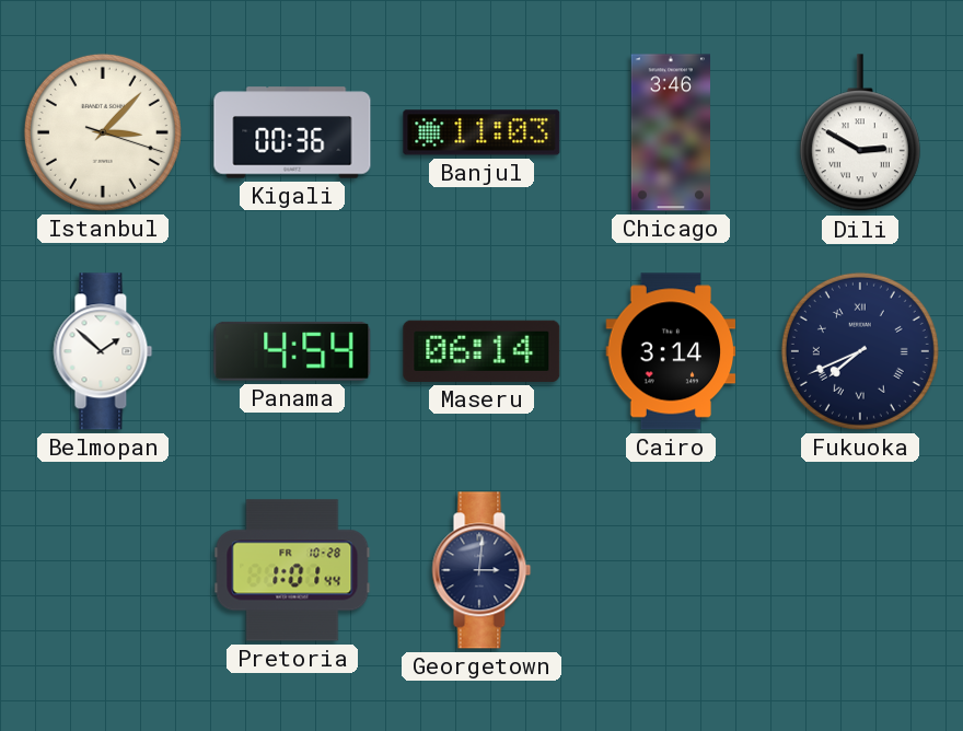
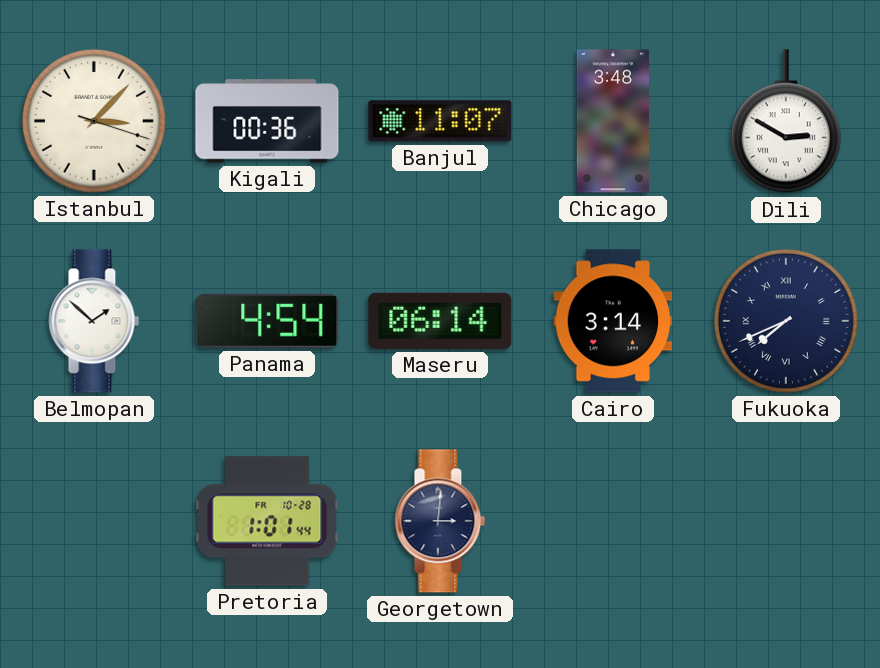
Banjul: 11:03 -> 11:07
Chicago: 3:46 -> 3:48
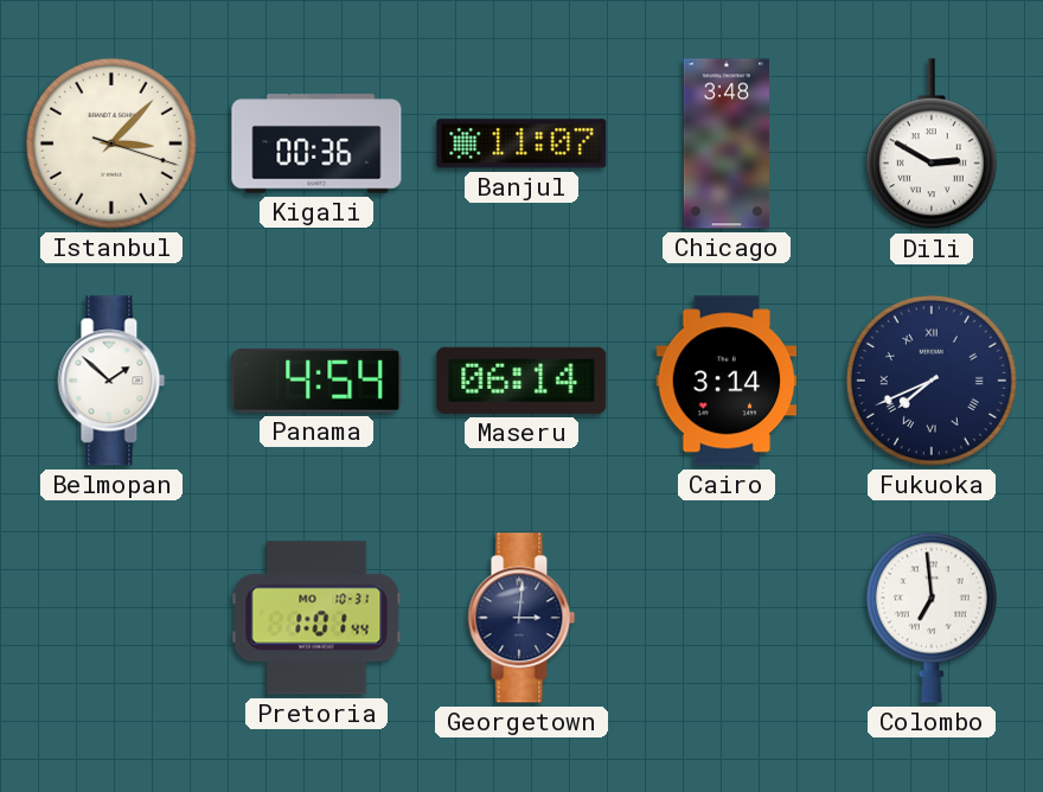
Pretoria date: FR 10-28 -> MO 10-31
Colombo: none -> 6:59
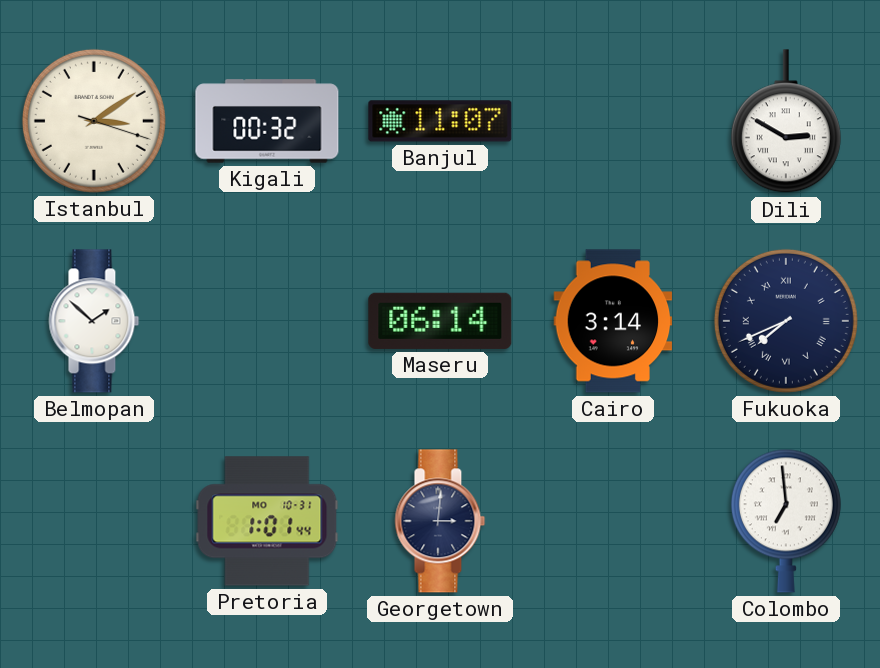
Istanbul: 3:07 -> 3:09
Kigali: 00:36 -> 00:32
Chicago: 3:48 -> none
Panama: 4:54 -> none
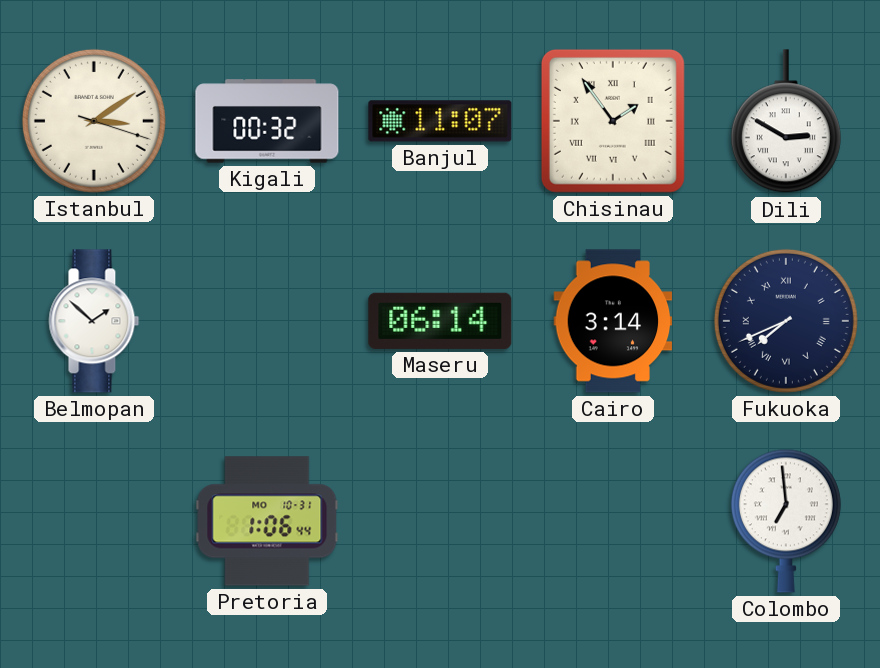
Chisinau: none -> 1:54
Pretoria: 1:01 -> 1:06
Georgetown: 3:01 -> none
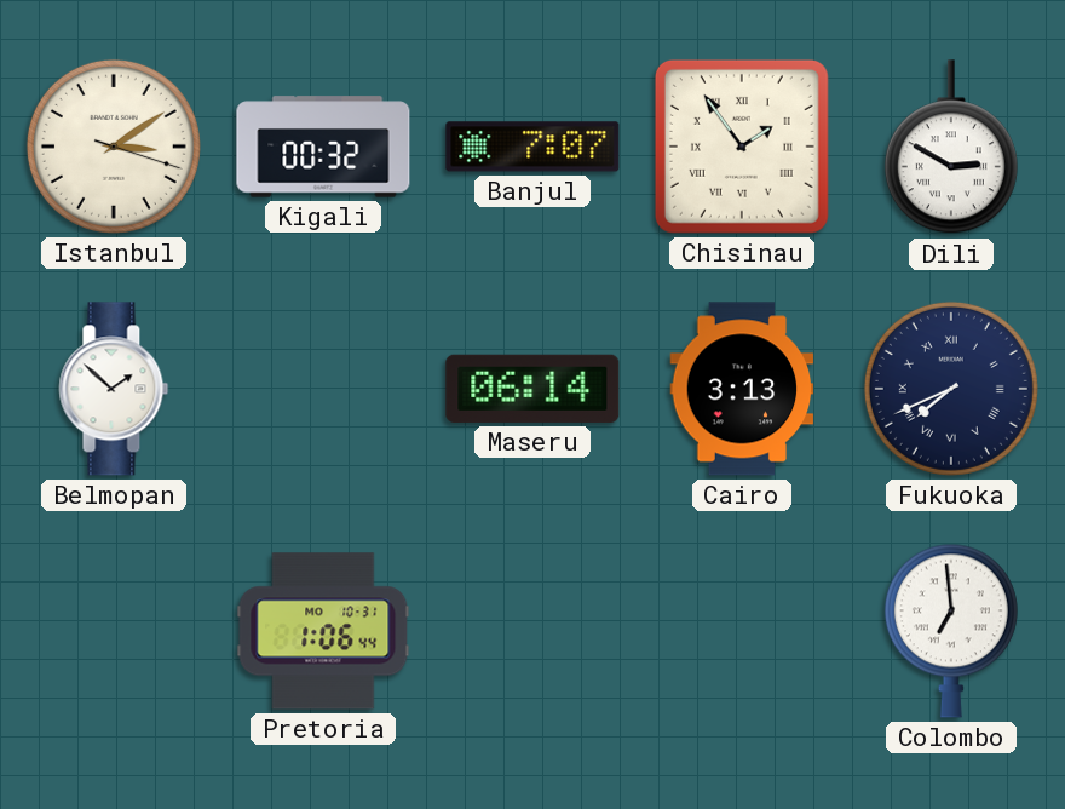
Banjul: 11:07 -> 7:07
Cairo: 3:14 -> 3:13
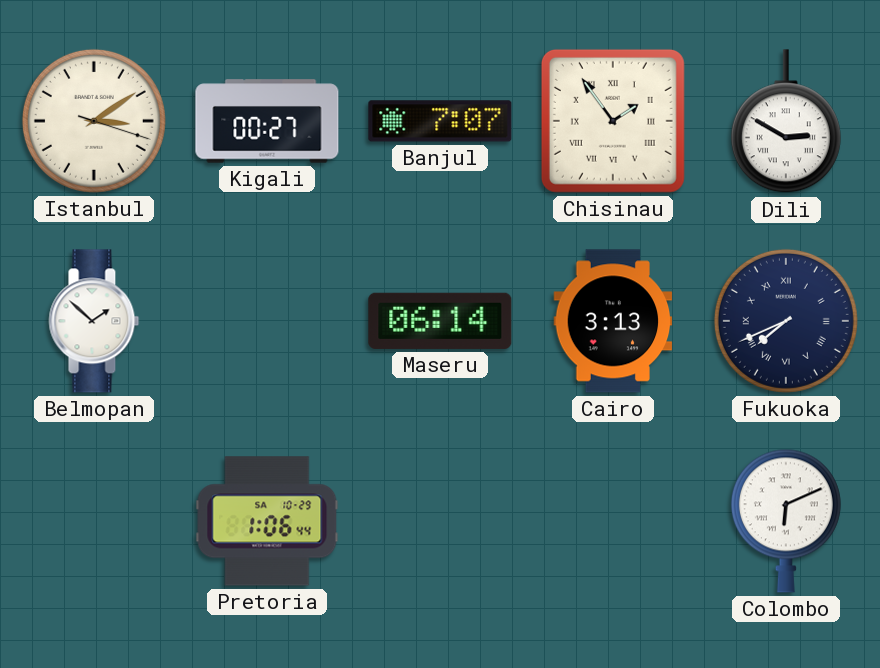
Kigali: 00:32 -> 00:27
Pretoria date: MO 10-31 -> SA 10-29
Colombo: 6:59 -> 6:11
